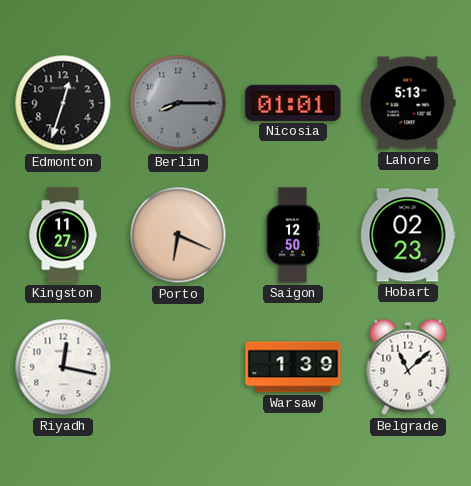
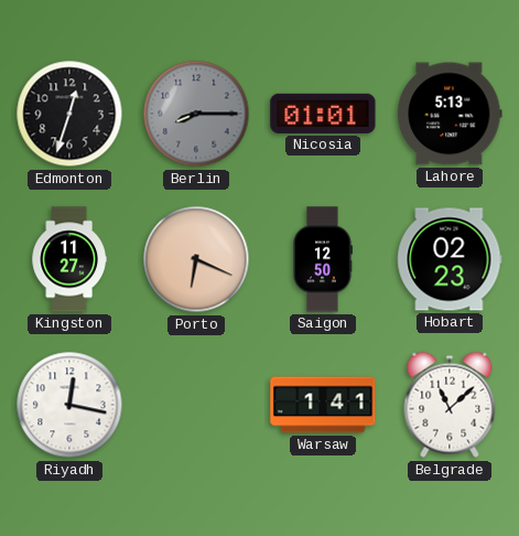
Warsaw: 1:39 -> 1:41
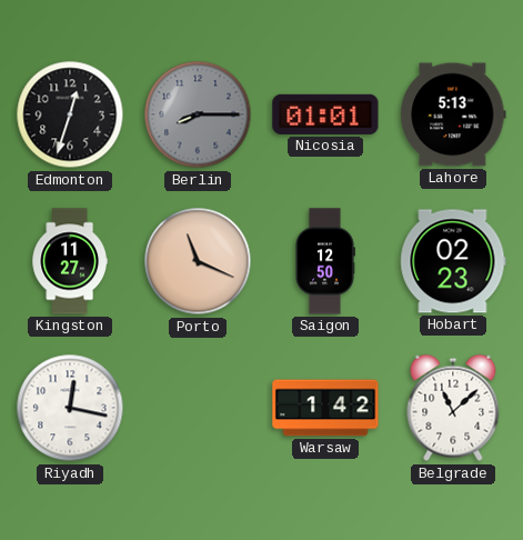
Porto: 6:19 -> 11:19
Warsaw: 1:41 -> 1:42
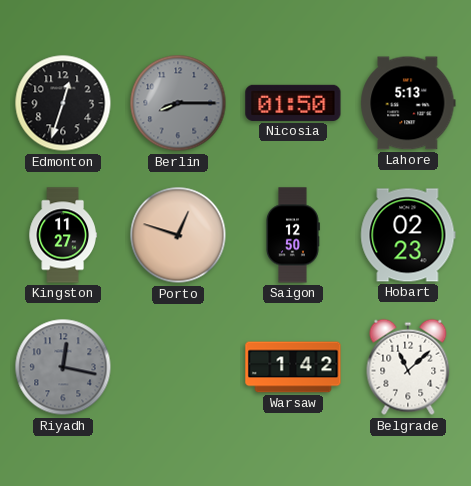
Nicosia: 01:01 -> 01:50
Porto: 11:19 -> 12:48
Riyadh dial: white -> grey
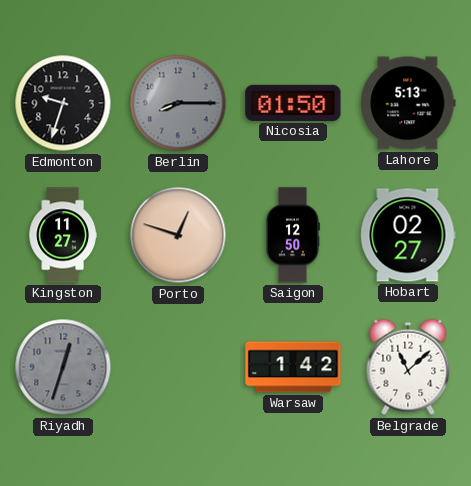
Edmonton: 12:33 -> 9:33
Hobart: 02:23 -> 02:27
Riyadh: 12:17 -> 12:33
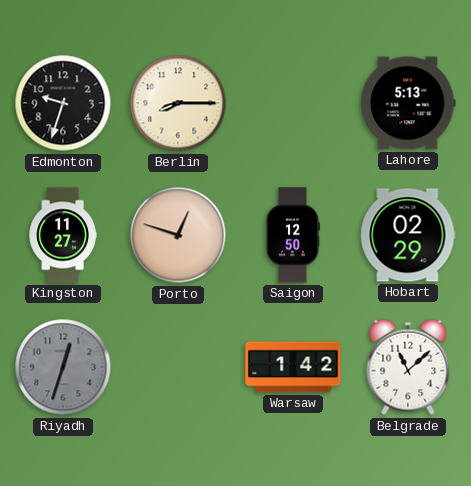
Berlin dial: grey -> cream
Nicosia: 01:50 -> none
Hobart: 02:27 -> 02:29
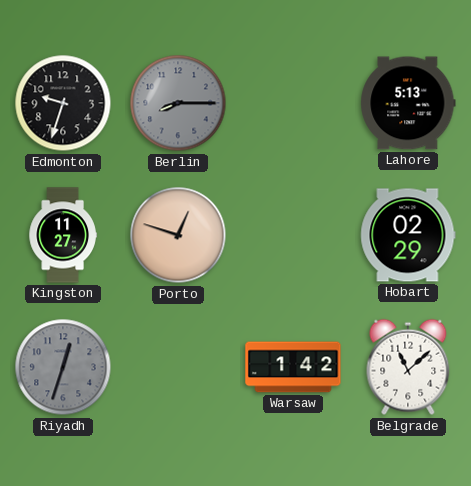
Berlin dial: cream -> grey
Saigon: 12:50 -> none
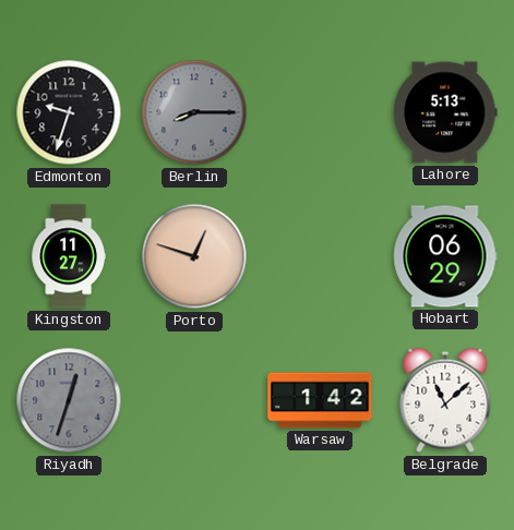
Hobart: 02:29 -> 06:29
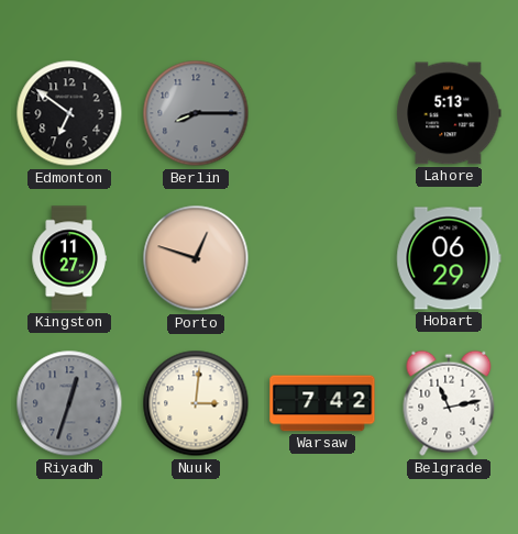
Edmonton: 9:33 -> 6:51
Nuuk: none -> 3:01
Warsaw: 1:42 -> 7:42
Belgrade: 11:08 -> 11:13
